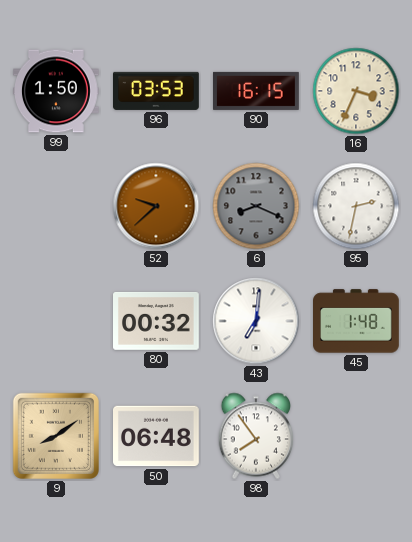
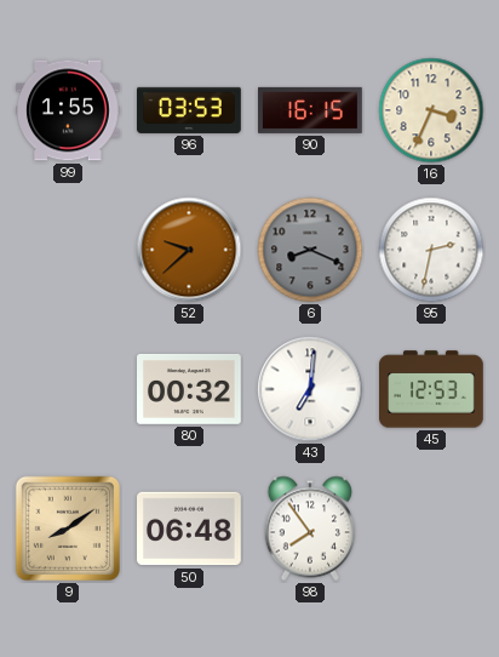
99: 1:50 -> 1:55
45: 1:48 -> 12:53
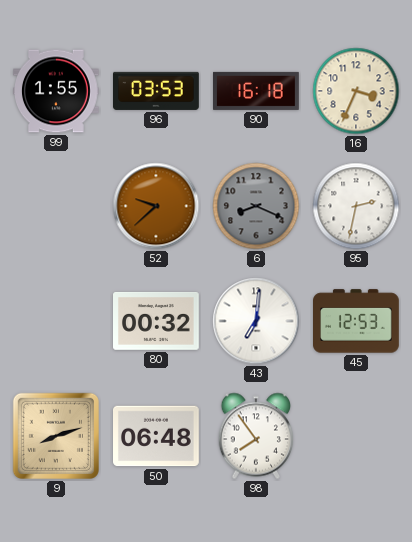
90: 16:15 -> 16:18
9: 8:09 -> 8:12
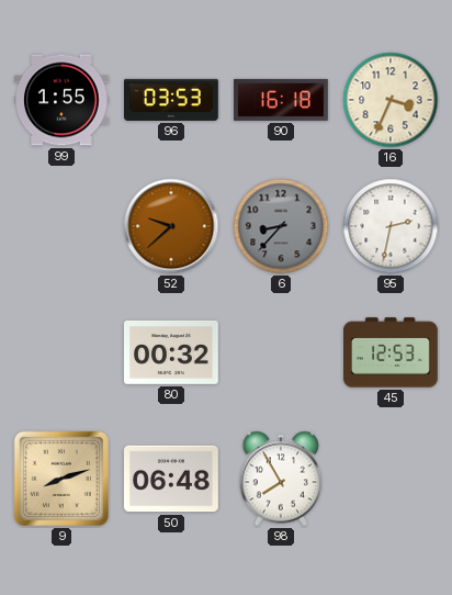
6: 8:19 -> 8:37
43: 7:01 -> none
98: 7:54 -> 7:55
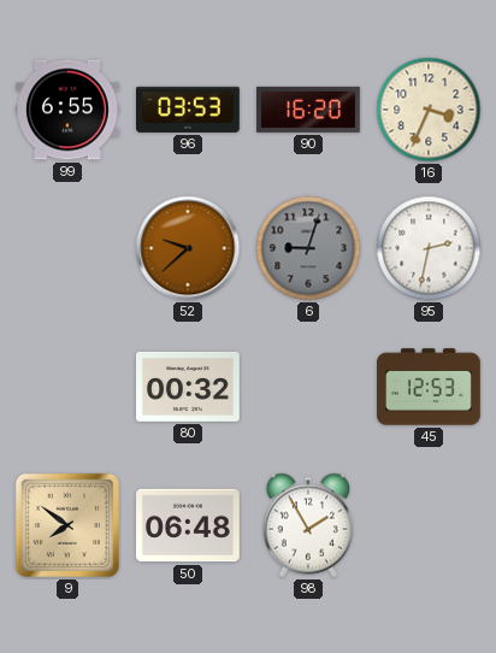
99: 1:55 -> 6:55
90: 16:18 -> 16:20
6: 8:37 -> 9:03
9: 8:12 -> 7:51
98: 7:55 -> 1:55
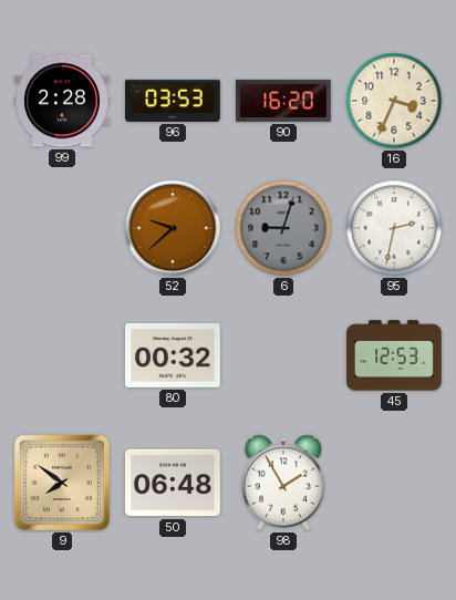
99: 6:55 -> 2:28
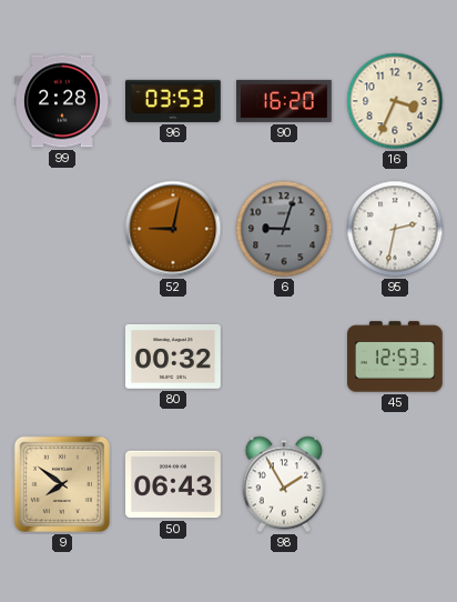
52: 9:38 -> 9:02
50: 06:48 -> 06:43
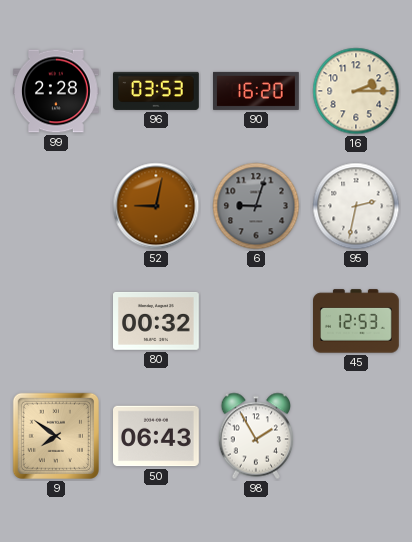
16: 3:34 -> 2:15
